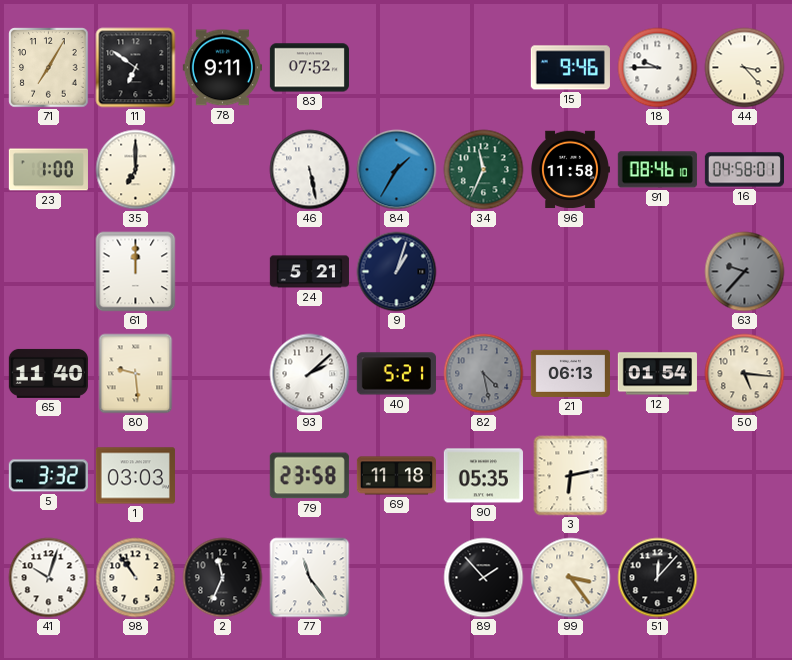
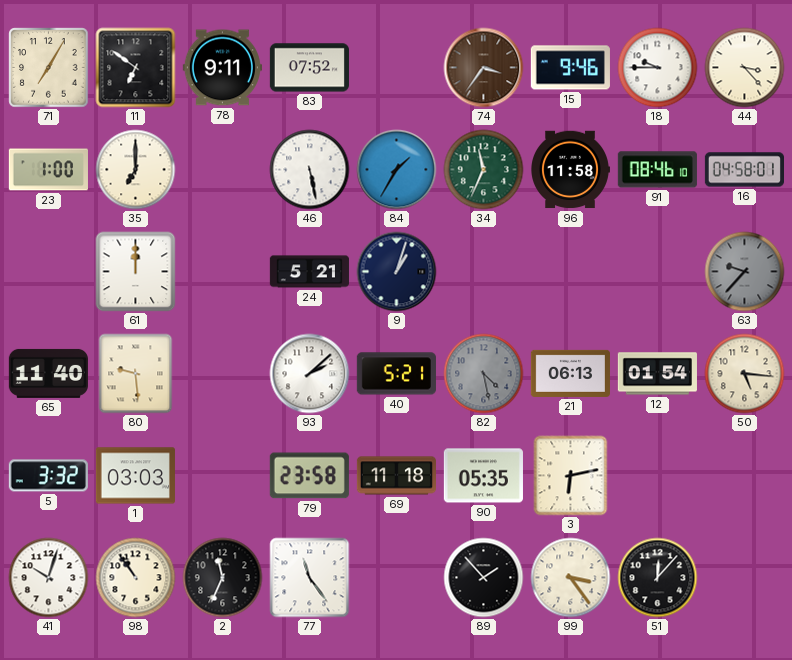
74: none -> 3:36
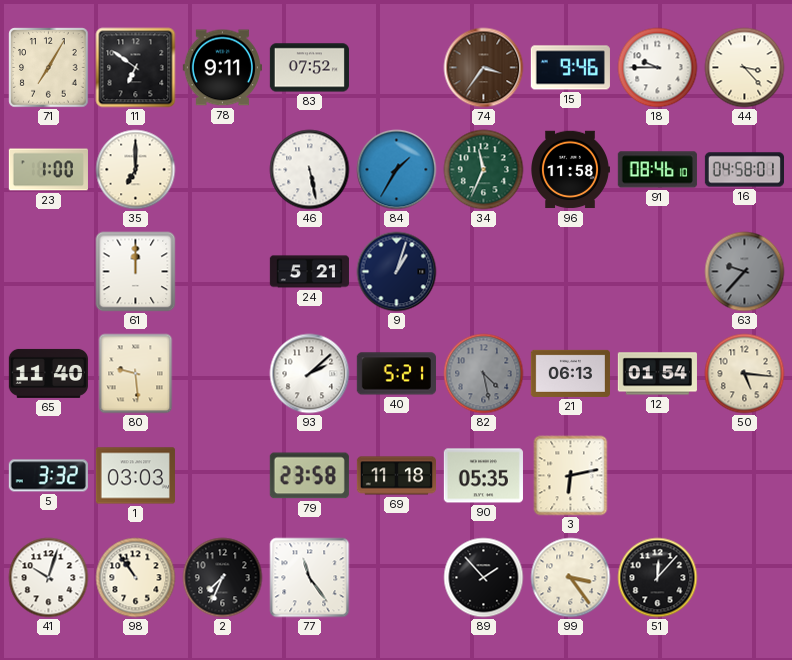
2: 11:34 -> 7:34
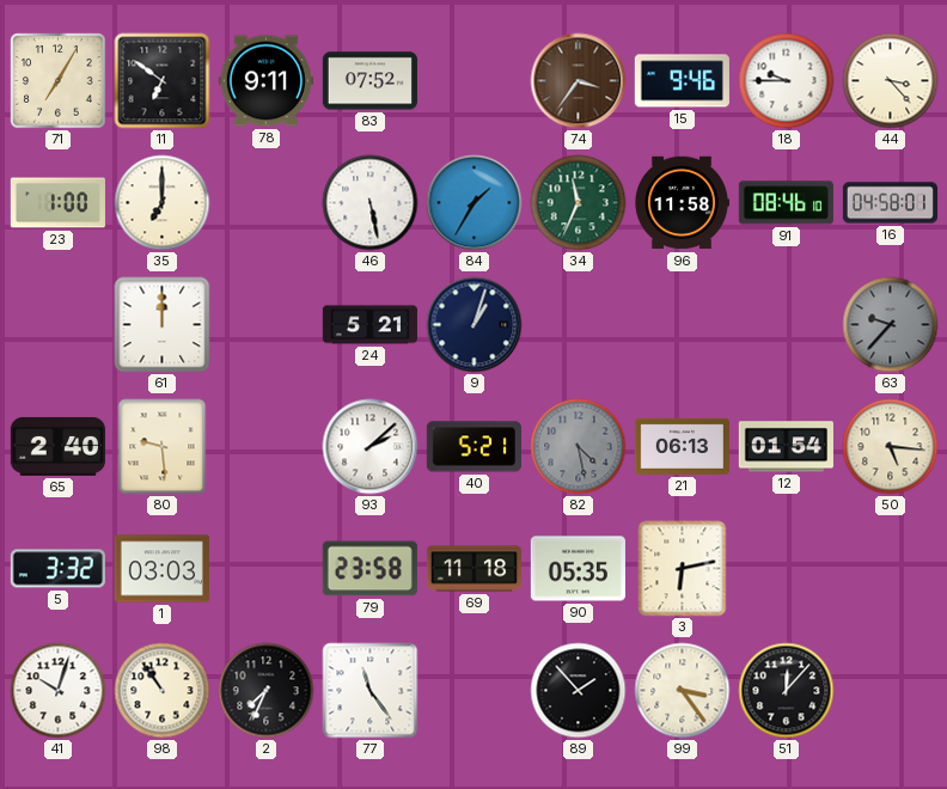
65: 11:40 -> 2:40
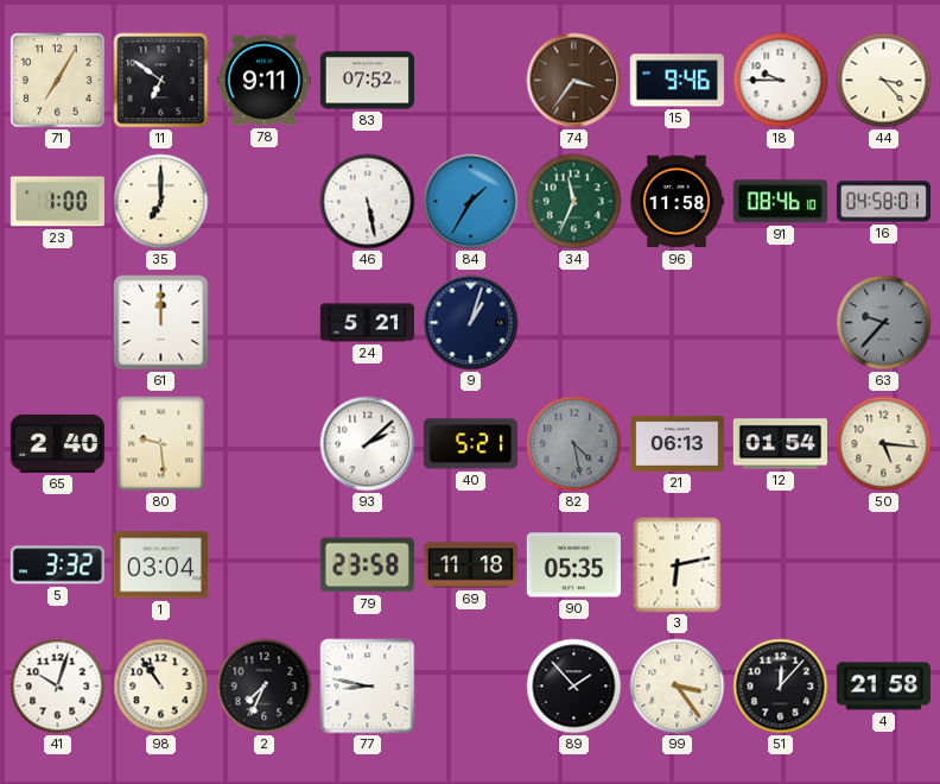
1: 03:03 -> 03:04
77: 11:24 -> 8:47
4: none -> 21:58
